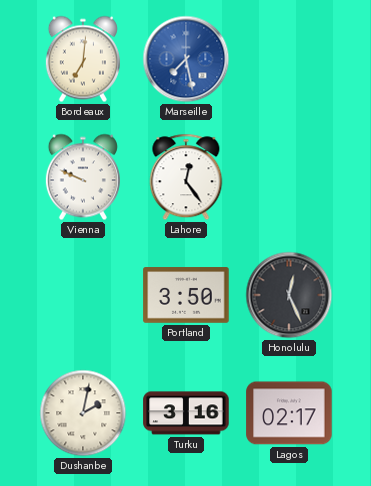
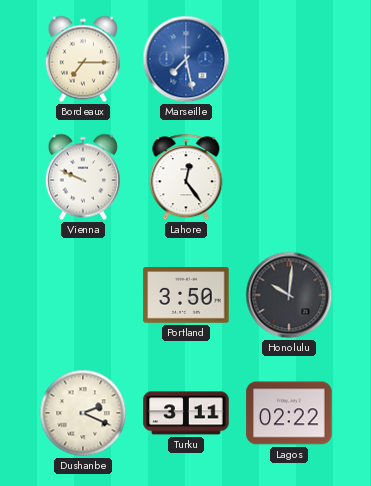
Bordeaux: 7:01 -> 7:15
Honolulu: 12:26 -> 10:01
Dushanbe: 2:02 -> 2:19
Turku: 3:16 -> 3:11
Lagos: 02:17 -> 02:22
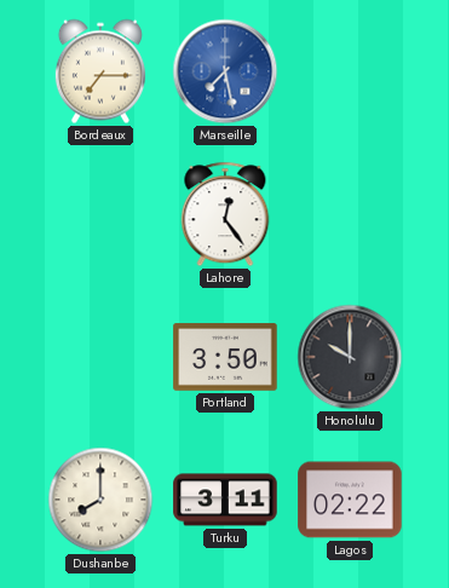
Vienna: 9:49 -> none
Honolulu: 10:01 -> 10:00
Dushanbe: 2:19 -> 8:00
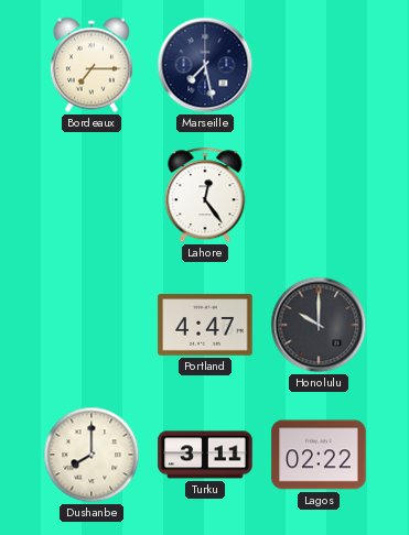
Marseille dial: blue -> navy
Portland: 3:50 -> 4:47
